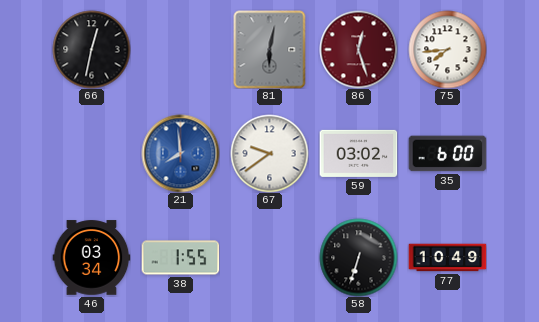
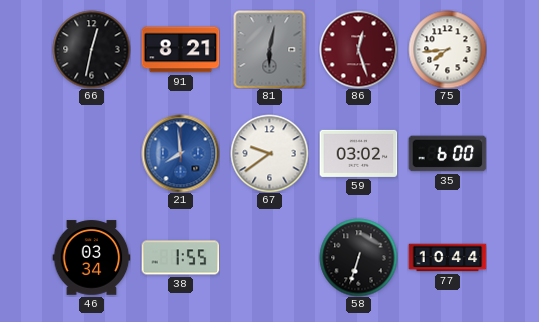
91: none -> 8:21
77: 10:49 -> 10:44
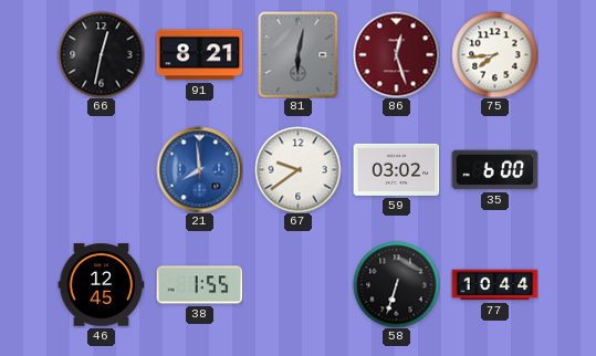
46: 03:34 -> 12:45
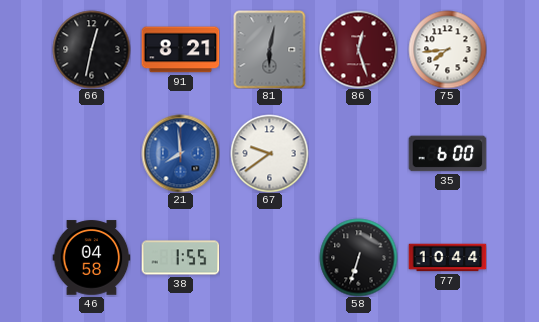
59: 03:02 -> none
46: 12:45 -> 04:58
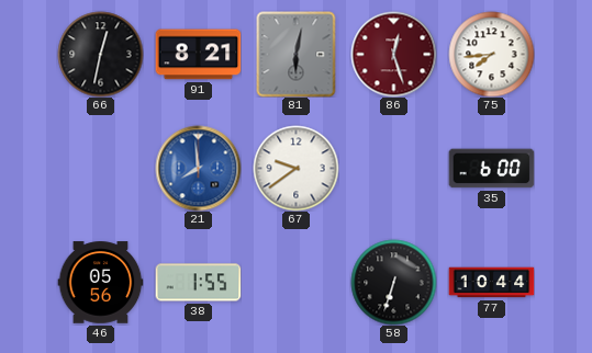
46: 04:58 -> 05:56
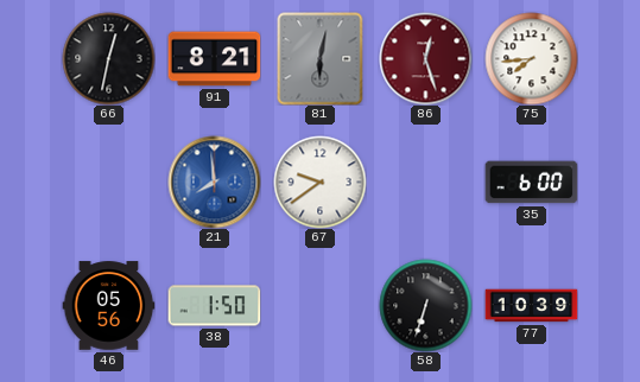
38: 1:55 -> 1:50
77: 10:44 -> 10:39
